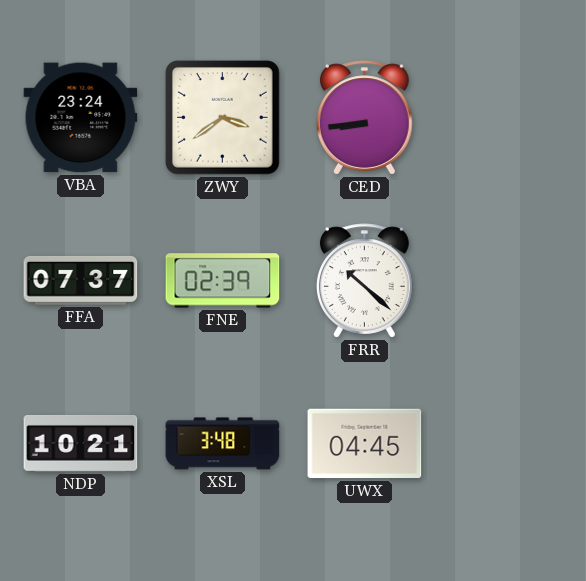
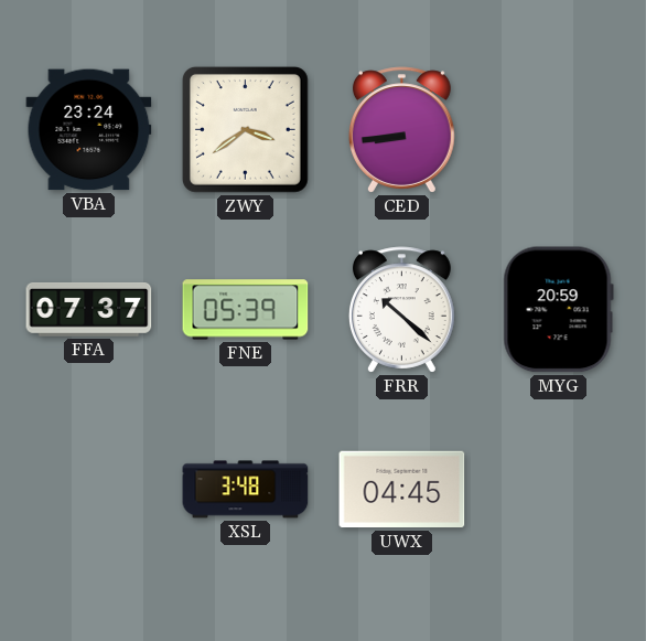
FNE: 02:39 -> 05:39
MYG: none -> 20:59
NDP: 10:21 -> none
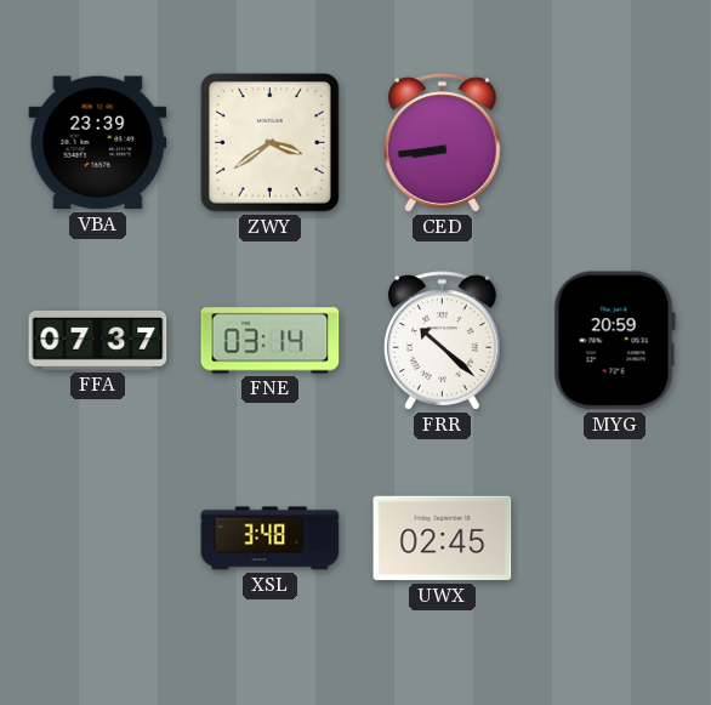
VBA: 23:24 -> 23:39
FNE: 05:39 -> 03:14
UWX: 04:45 -> 02:45
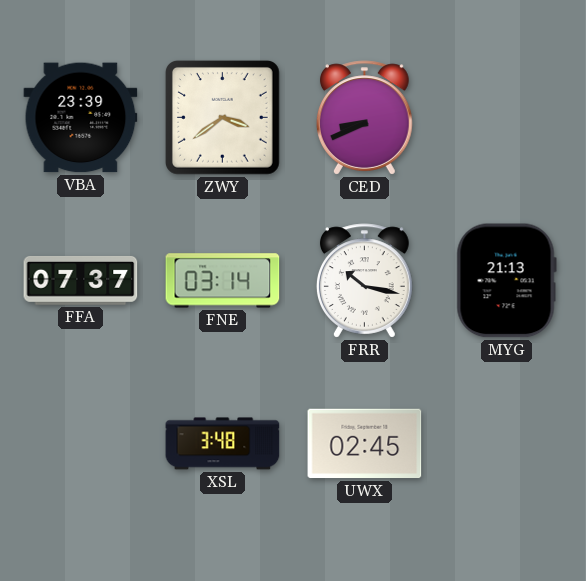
CED: 8:44 -> 8:41
FRR: 10:22 -> 10:17
MYG: 20:59 -> 21:13
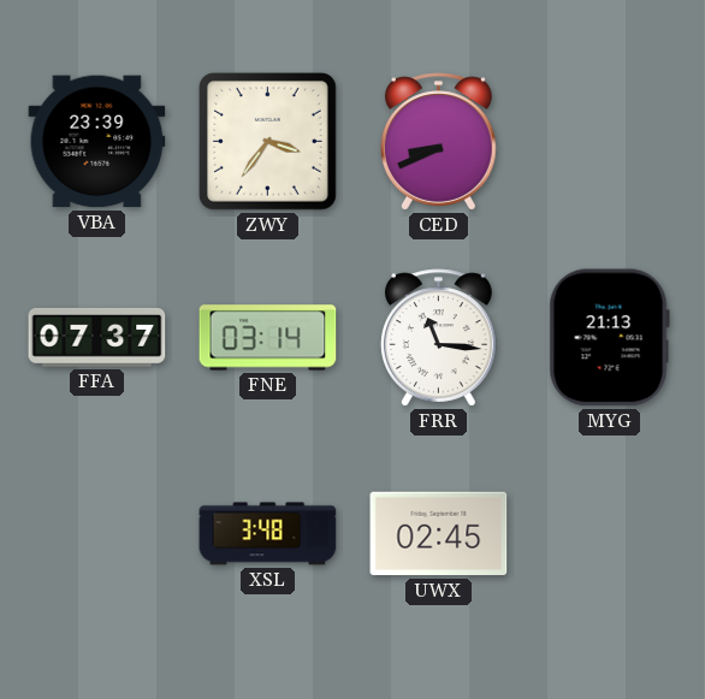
ZWY: 3:39 -> 3:36
FRR: 10:17 -> 11:16
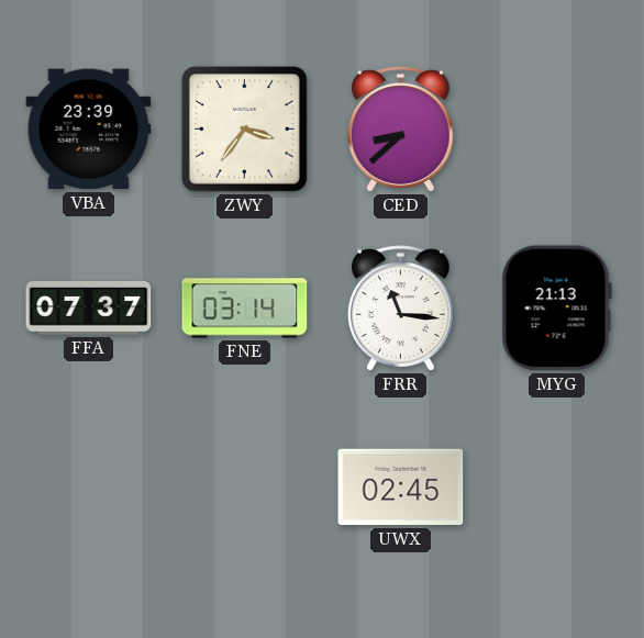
CED: 8:41 -> 8:38
XSL: 3:48 -> none
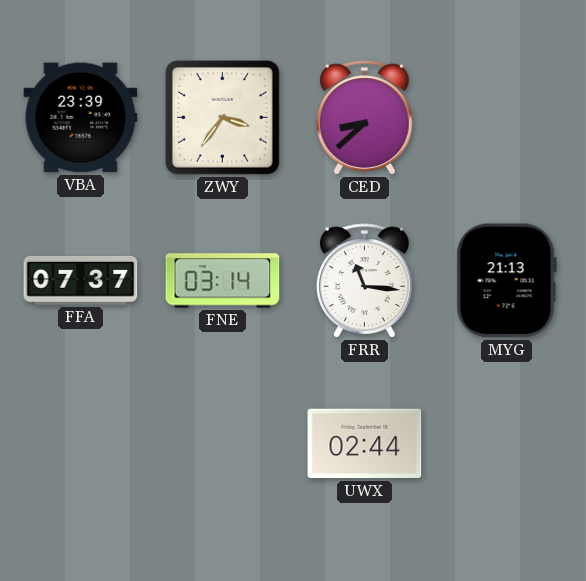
UWX: 02:45 -> 02:44
